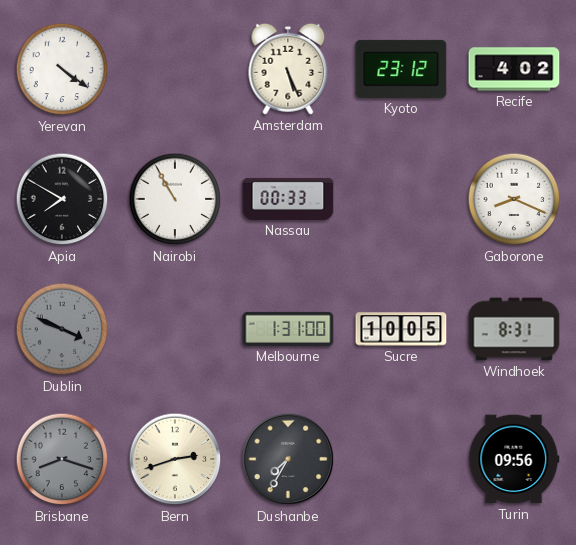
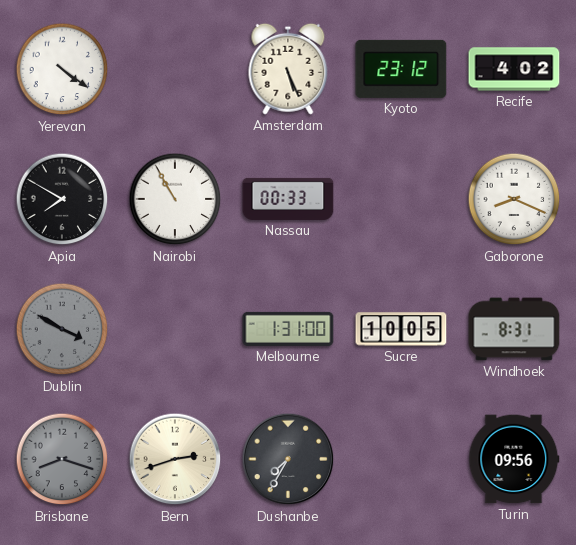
Dublin: 3:49 -> 3:50
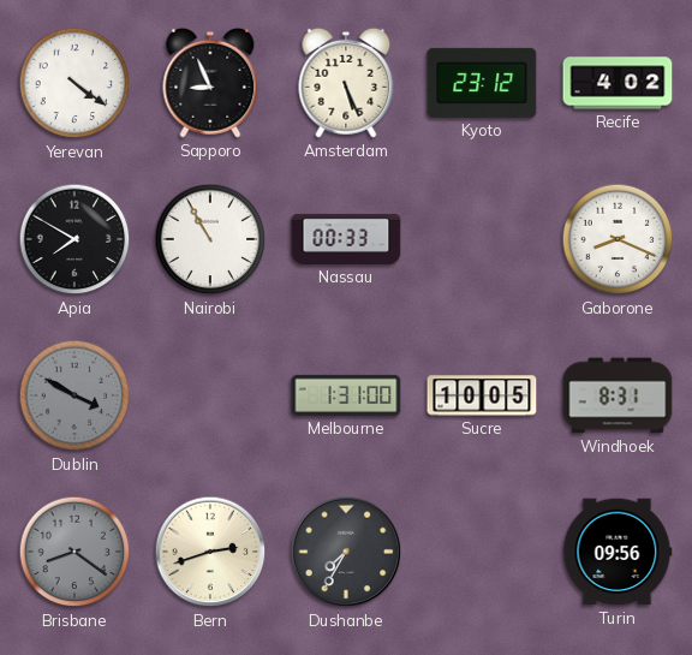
Sapporo: none -> 8:56
Brisbane: 8:18 -> 8:21
